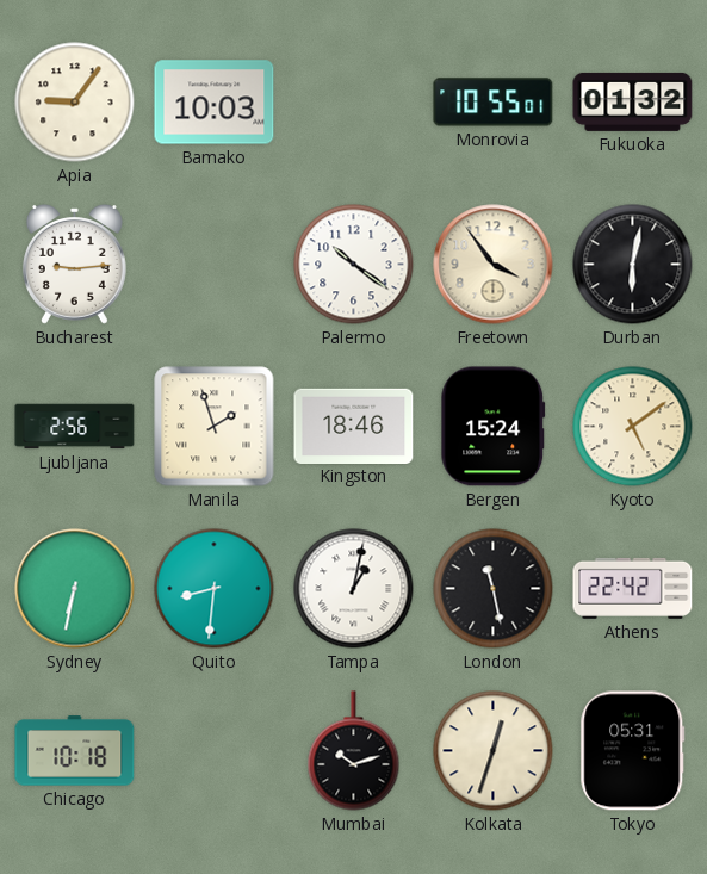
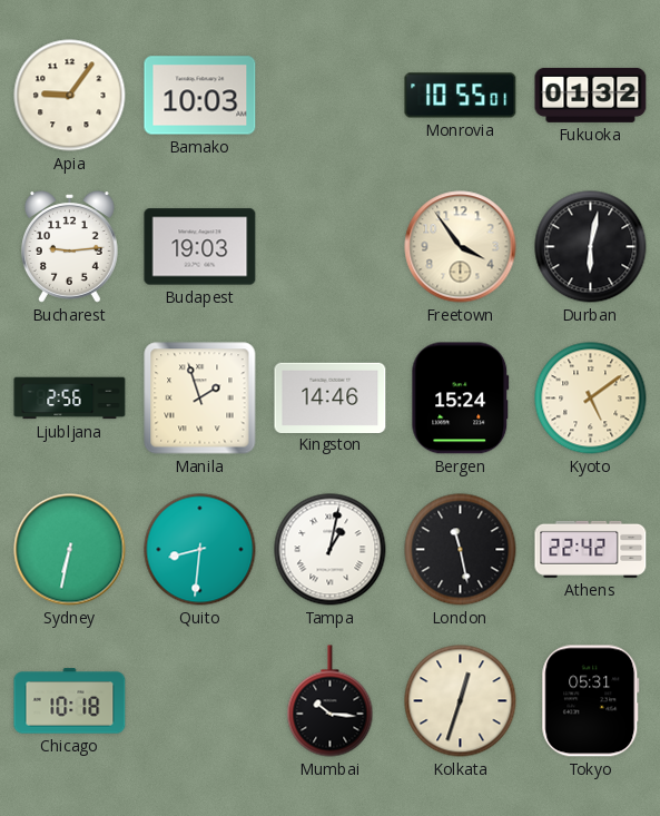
Budapest: none -> 19:03
Palermo: 10:21 -> none
Kingston: 18:46 -> 14:46
Mumbai: 10:12 -> 10:16
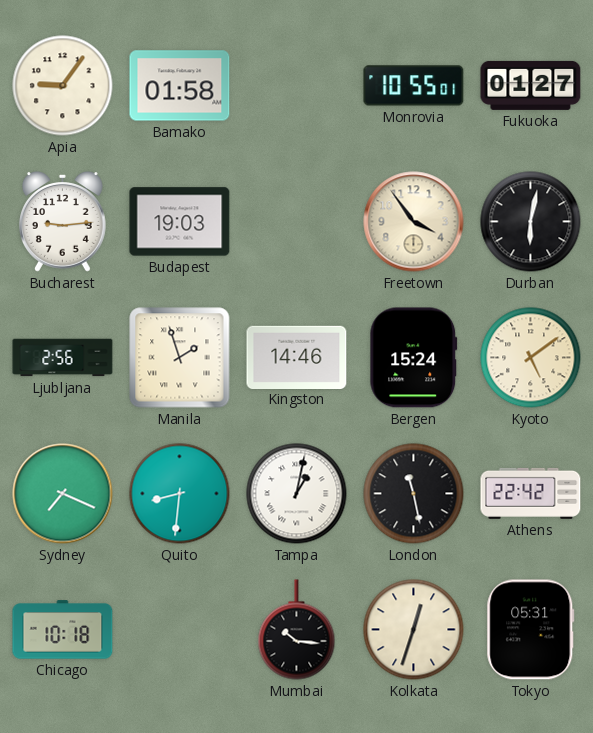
Bamako: 10:03 -> 01:58
Fukuoka: 01:32 -> 01:27
Sydney: 6:32 -> 7:19
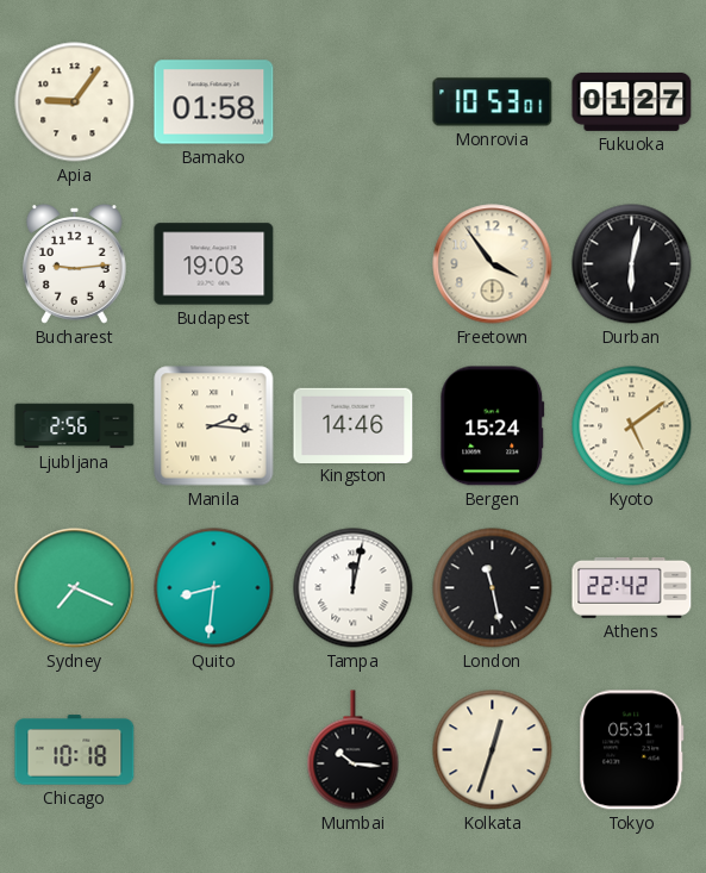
Monrovia: 10:55 -> 10:53
Manila: 1:57 -> 2:16
Tampa: 1:02 -> 12:02
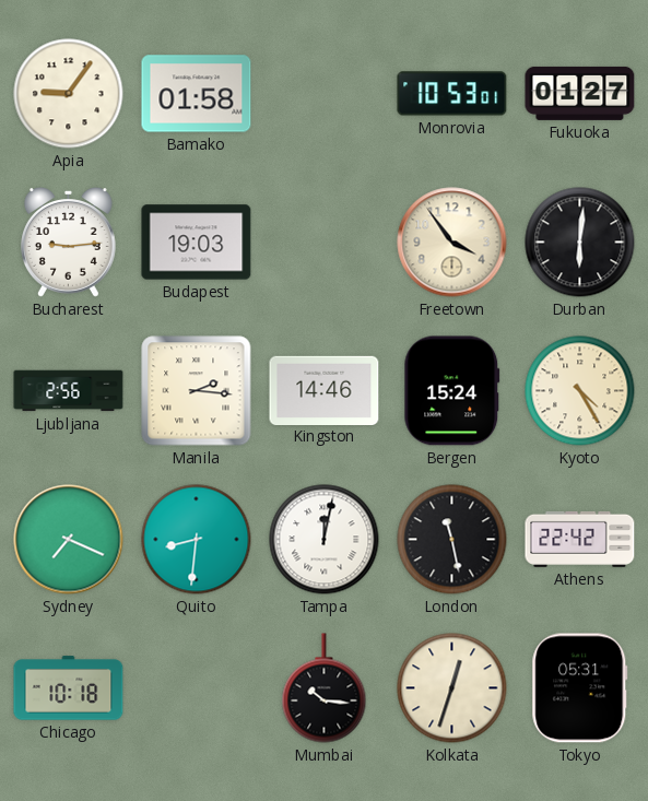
Durban: 6:02 -> 6:01
Kyoto: 5:09 -> 4:25
